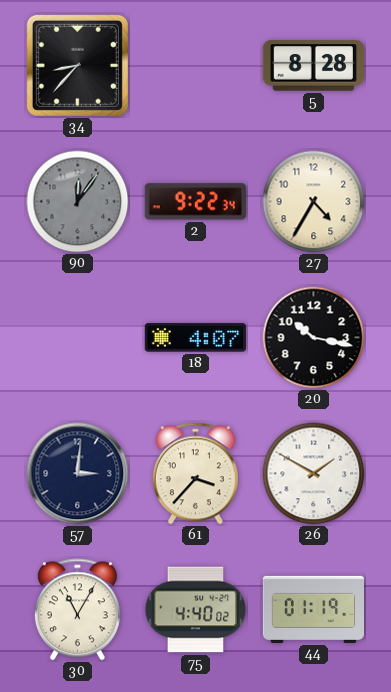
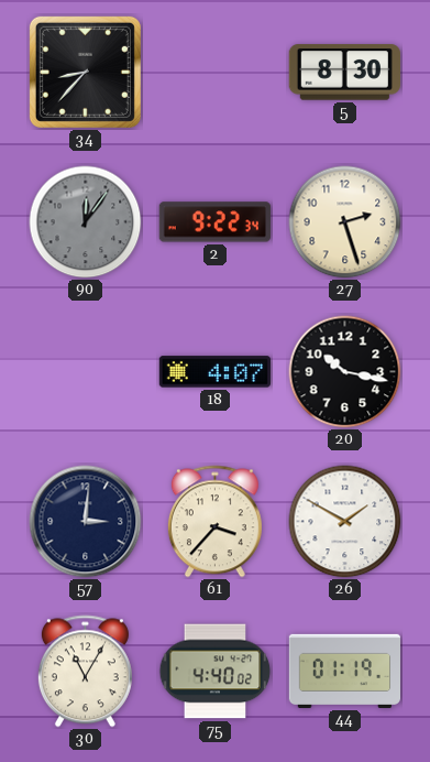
5: 8:28 -> 8:30
27: 4:35 -> 2:27
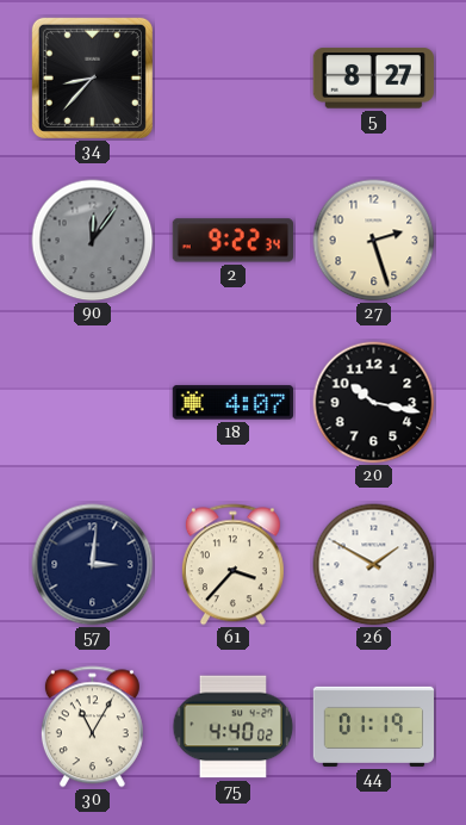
5: 8:30 -> 8:27
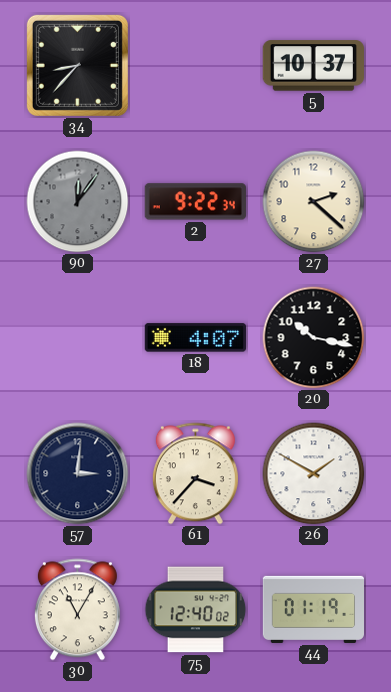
5: 8:27 -> 10:37
27: 2:27 -> 2:22
75: 4:40 -> 12:40
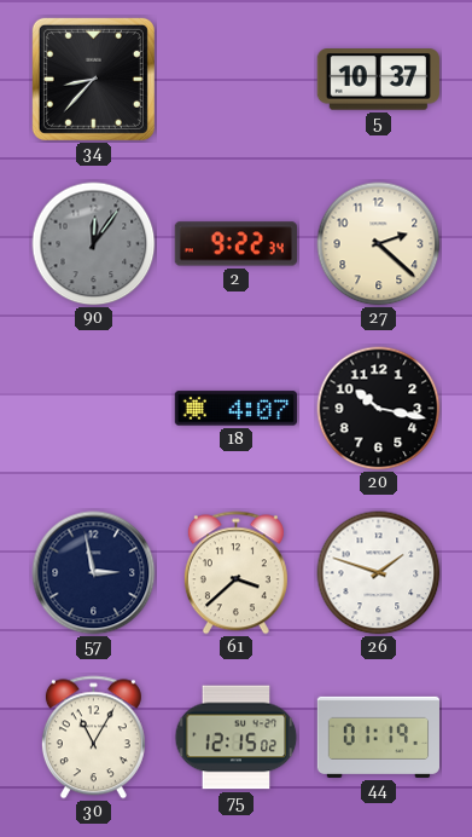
57: 3:01 -> 2:58
61: 3:37 -> 3:38
26: 1:50 -> 1:48
75: 12:40 -> 12:15
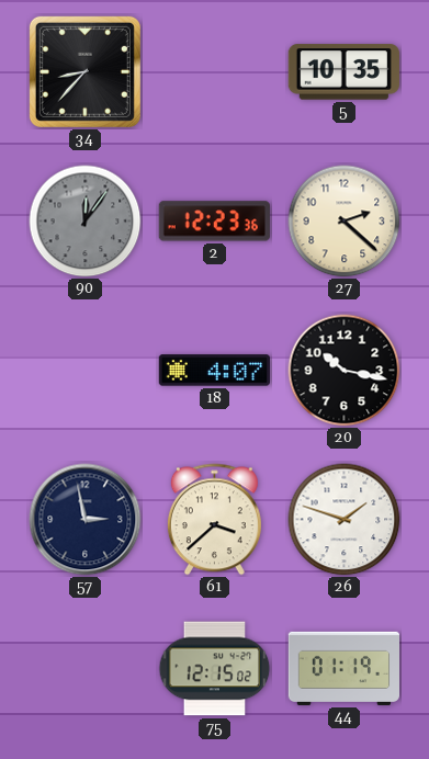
5: 10:37 -> 10:35
2: 9:22 -> 12:23
30: 11:05 -> none
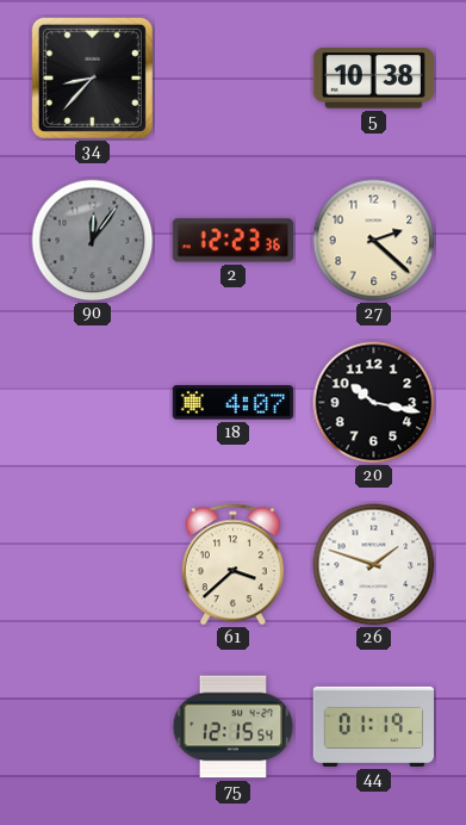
5: 10:35 -> 10:38
57: 2:58 -> none
75: 12:15:02 -> 12:15:54
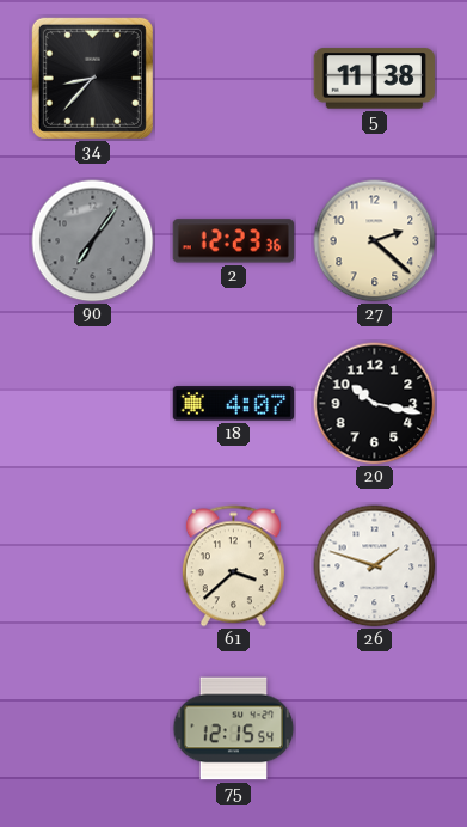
5: 10:38 -> 11:38
90: 12:06 -> 7:06
44: 01:19 -> none
